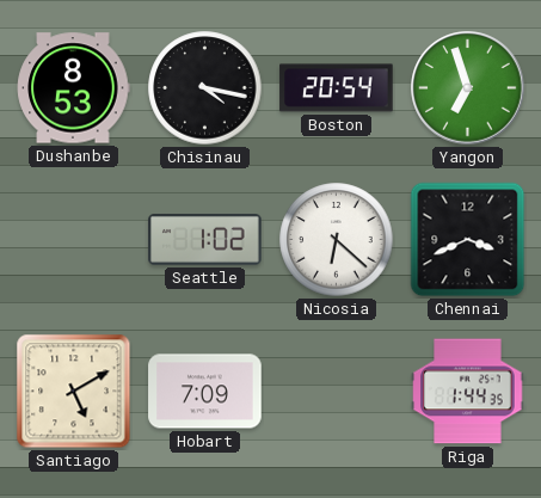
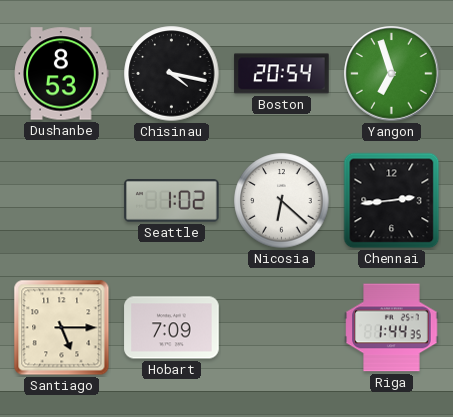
Chennai: 3:41 -> 2:44
Santiago: 5:10 -> 5:15
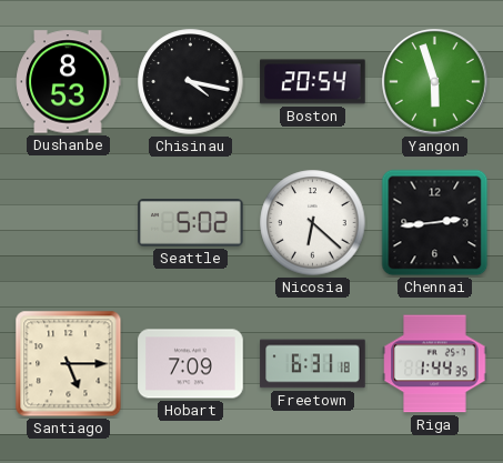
Yangon: 6:57 -> 5:57
Seattle: 1:02 -> 5:02
Freetown: none -> 6:31
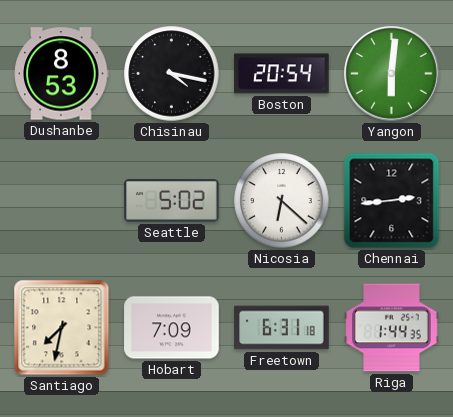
Yangon: 5:57 -> 6:01
Santiago: 5:15 -> 7:32
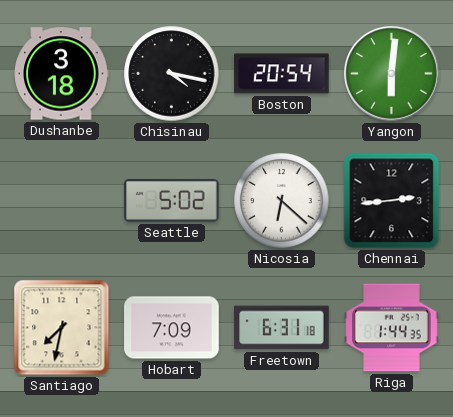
Dushanbe: 8:53 -> 3:18
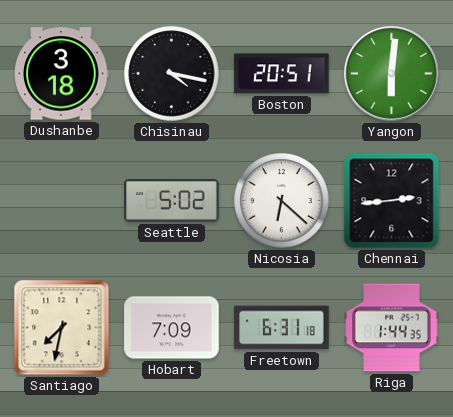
Boston: 20:54 -> 20:51
